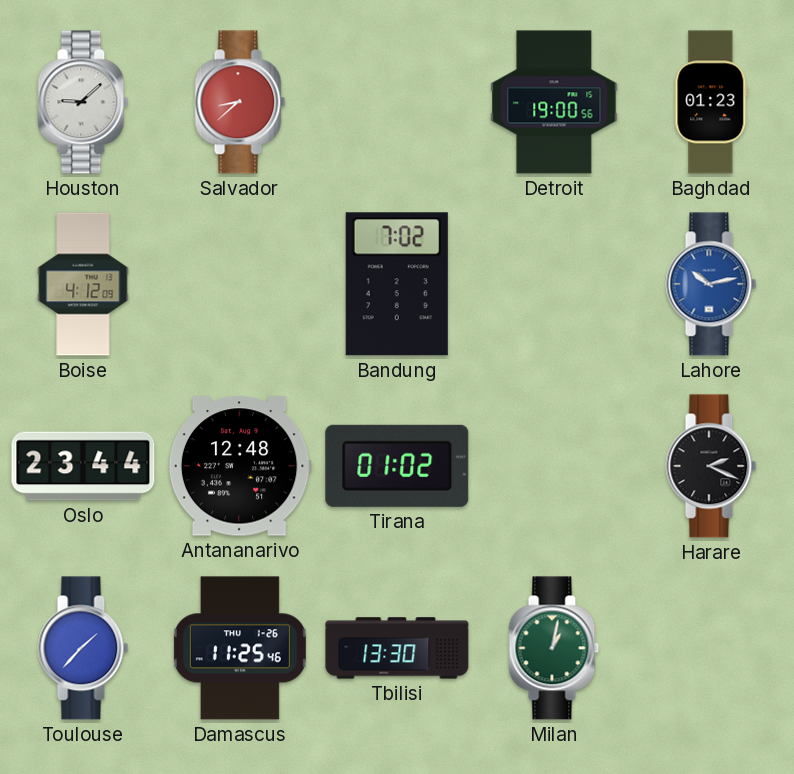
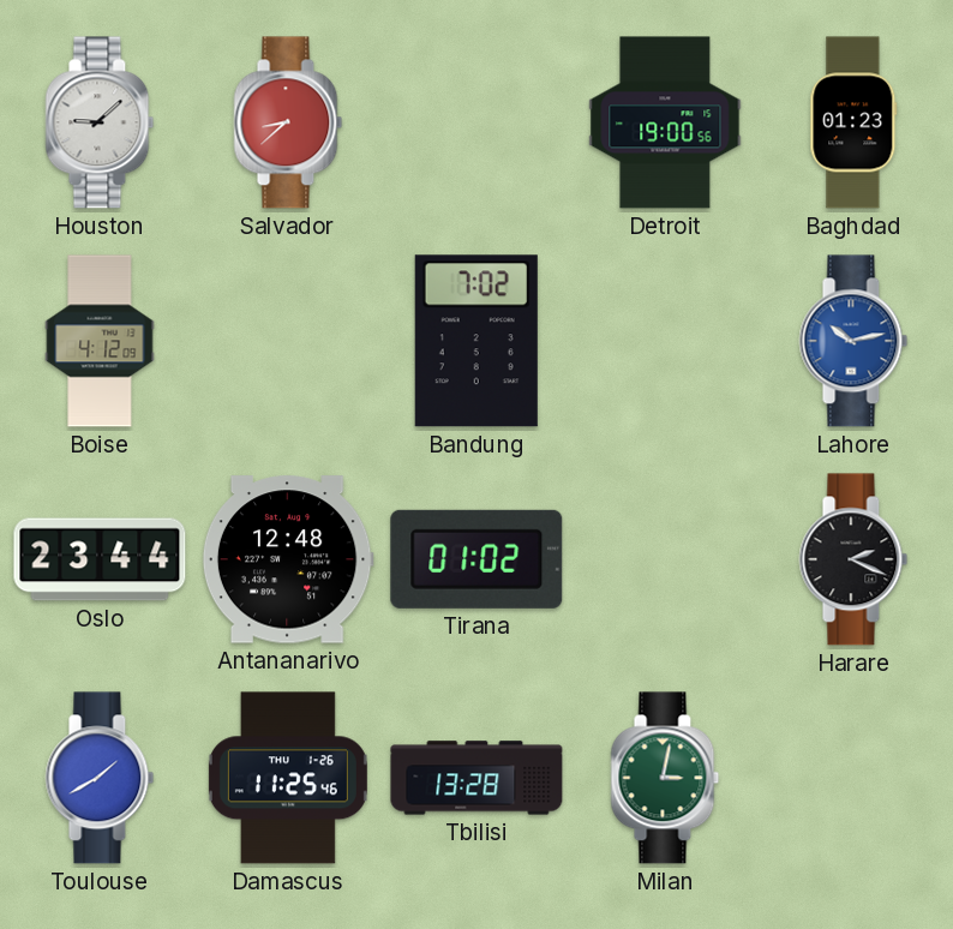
Toulouse: 1:37 -> 1:40
Tbilisi: 13:30 -> 13:28
Milan: 1:02 -> 3:02
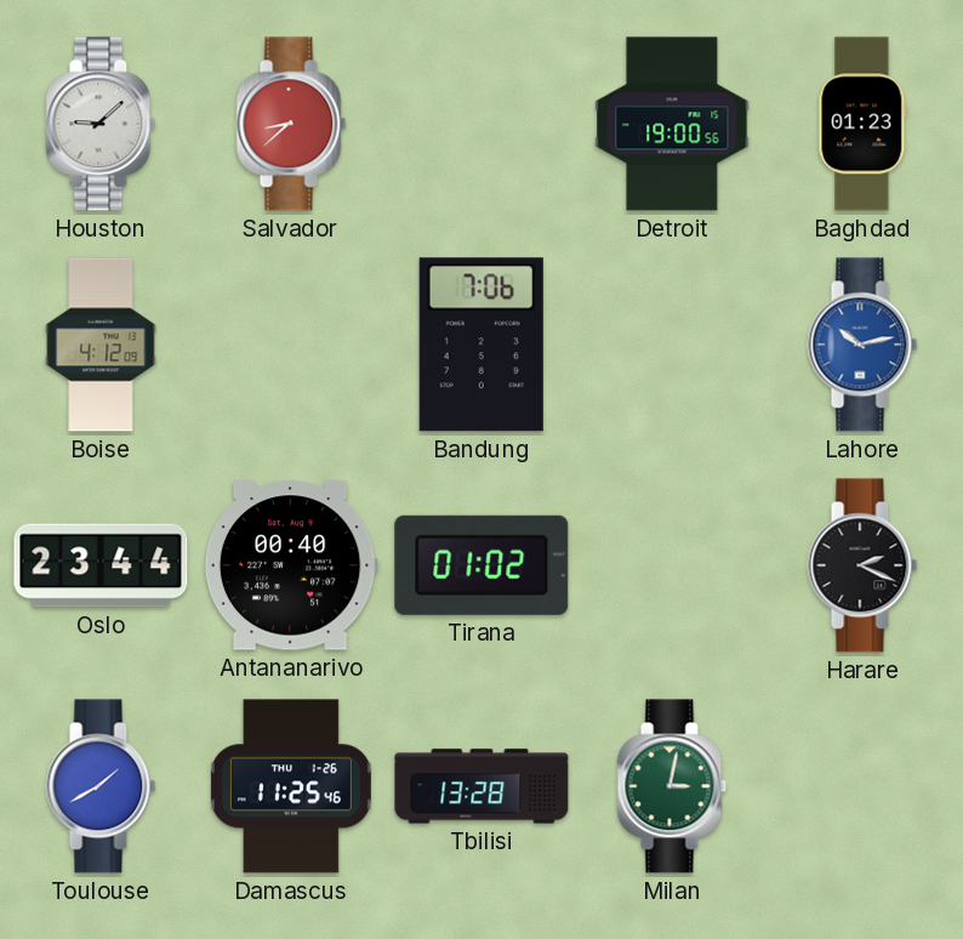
Bandung: 7:02 -> 7:06
Antananarivo: 12:48 -> 00:40
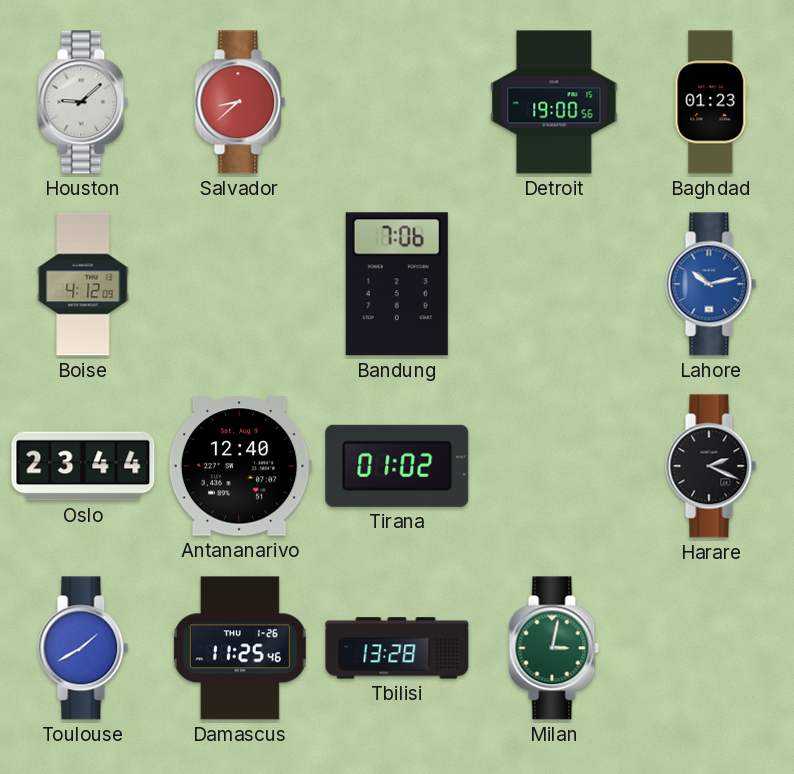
Antananarivo: 00:40 -> 12:40
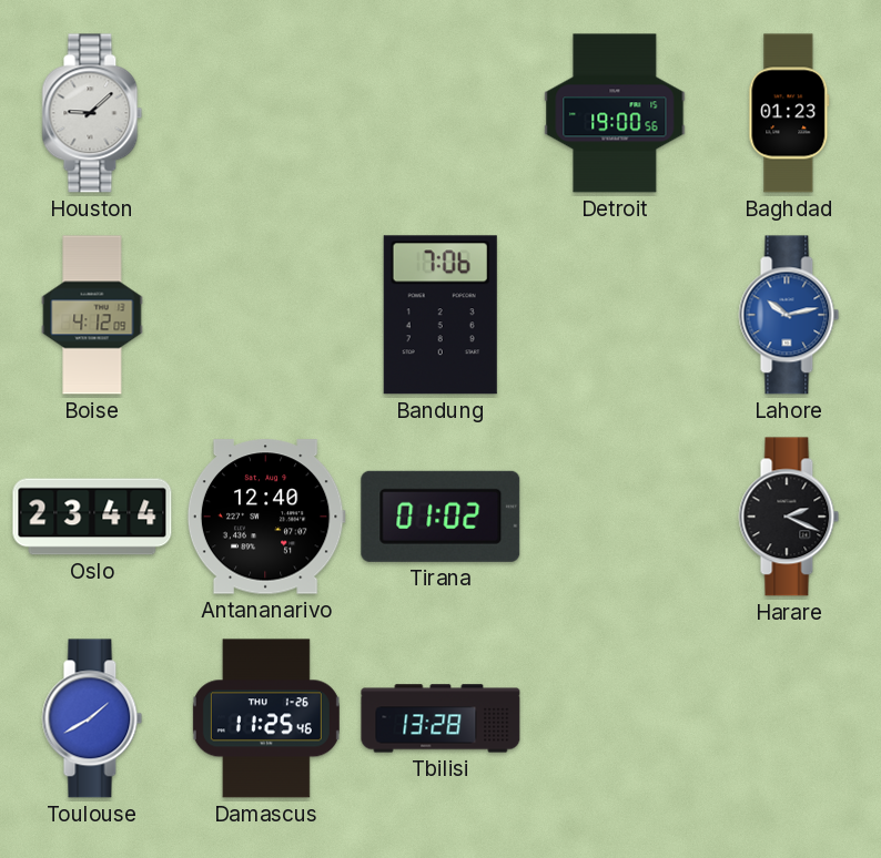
Salvador: 8:38 -> none
Milan: 3:02 -> none
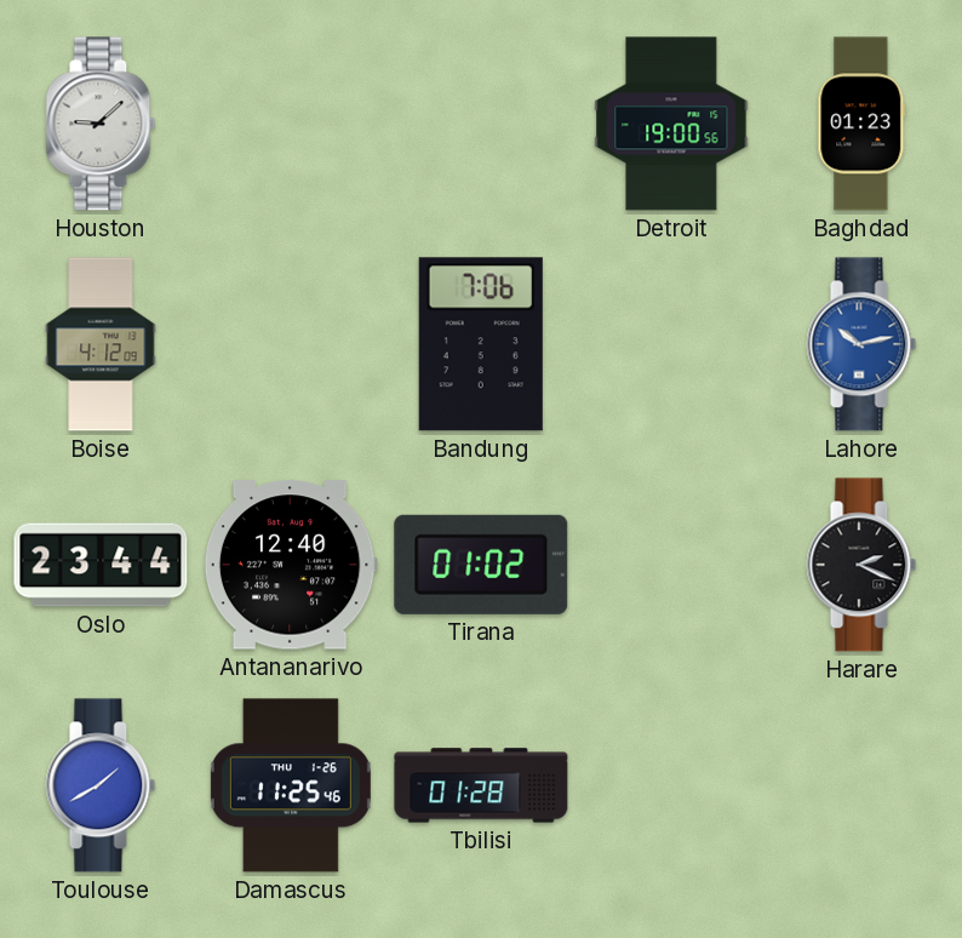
Tbilisi: 13:28 -> 01:28
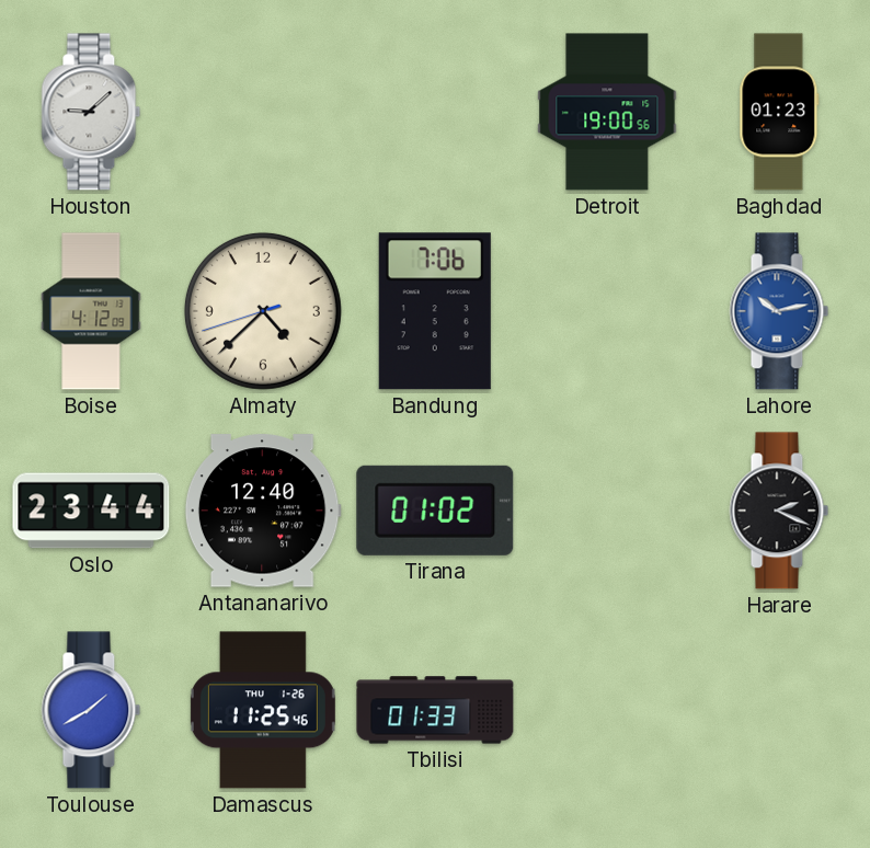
Almaty: none -> 4:37
Tbilisi: 01:28 -> 01:33
